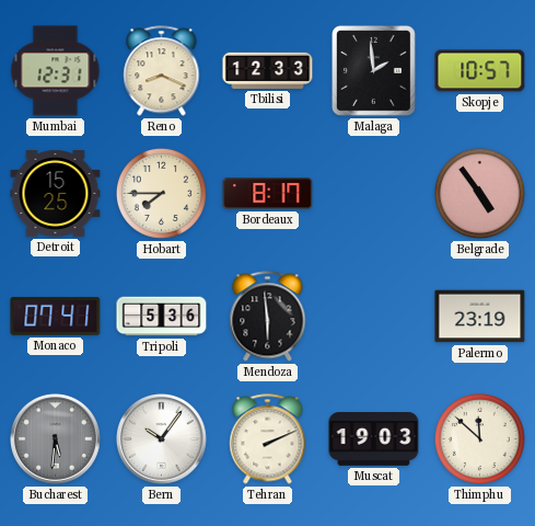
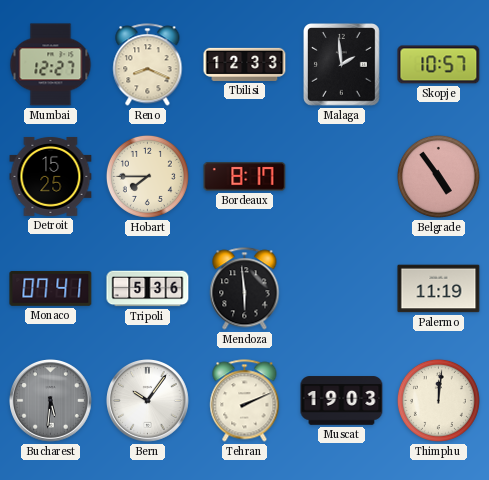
Mumbai: 12:31 -> 12:27
Palermo: 23:19 -> 11:19
Thimphu: 11:52 -> 12:01
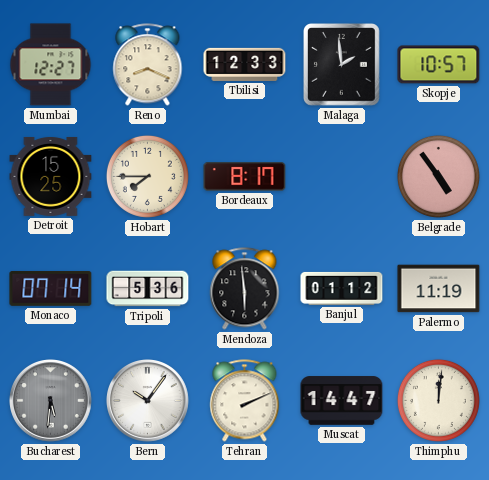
Monaco: 07:41 -> 07:14
Banjul: none -> 01:12
Muscat: 19:03 -> 14:47
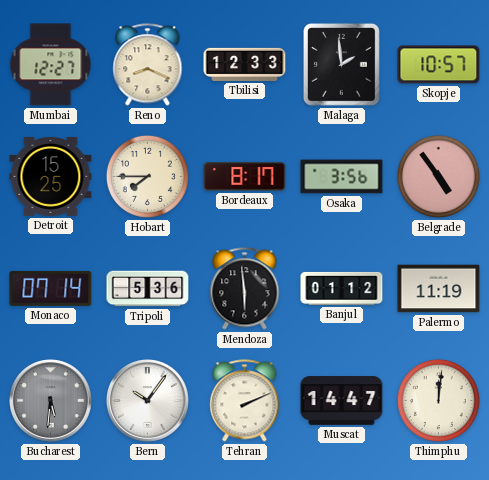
Osaka: none -> 3:56
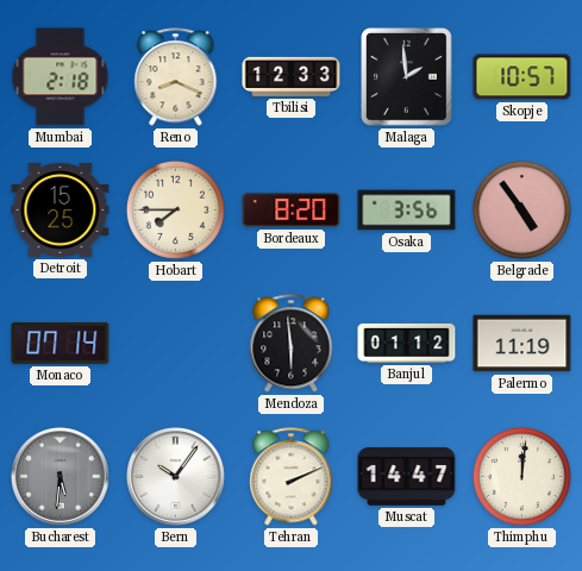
Mumbai: 12:27 -> 2:18
Bordeaux: 8:17 -> 8:20
Tripoli: 5:36 -> none
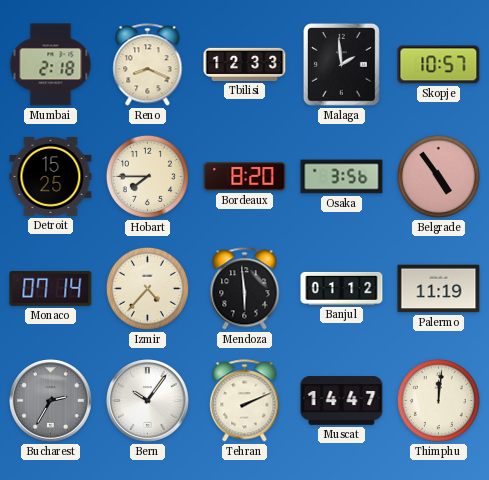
Izmir: none -> 4:37
Bucharest: 5:31 -> 2:35
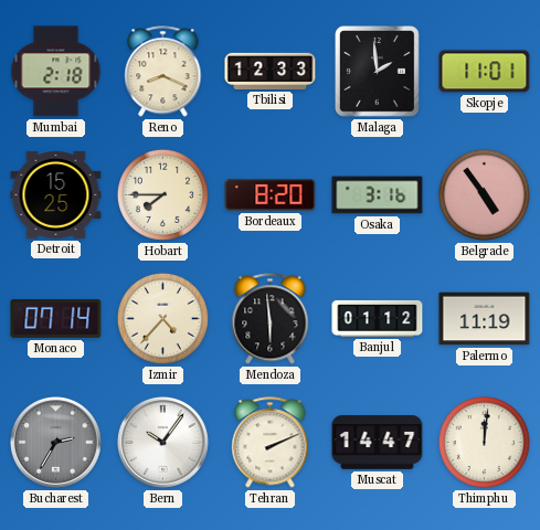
Skopje: 10:57 -> 11:01
Osaka: 3:56 -> 3:16
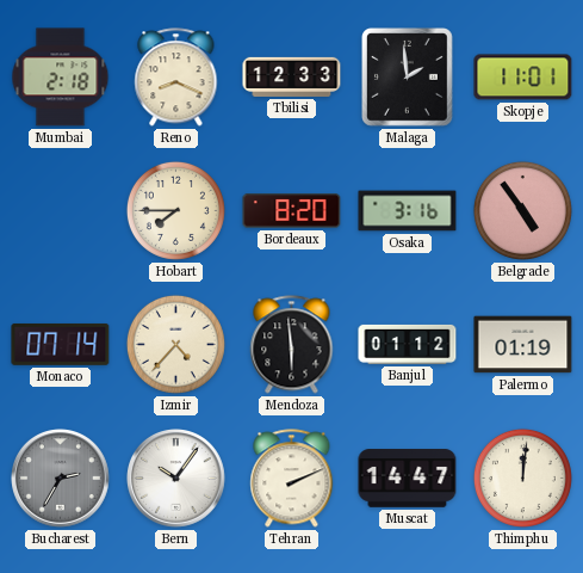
Detroit: 15:25 -> none
Palermo: 11:19 -> 01:19
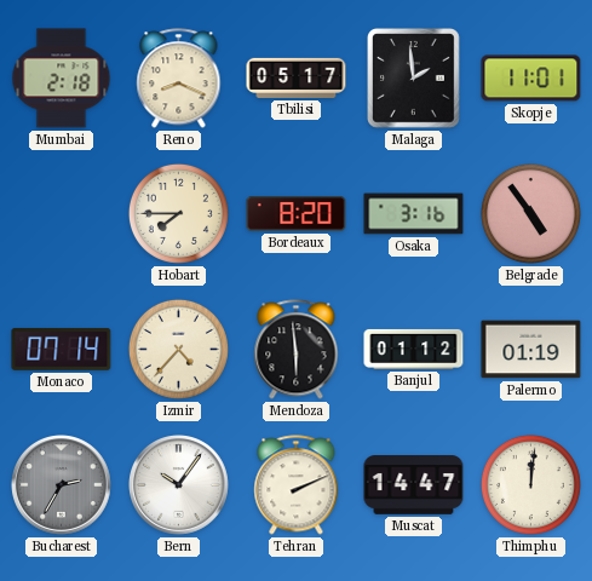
Tbilisi: 12:33 -> 05:17
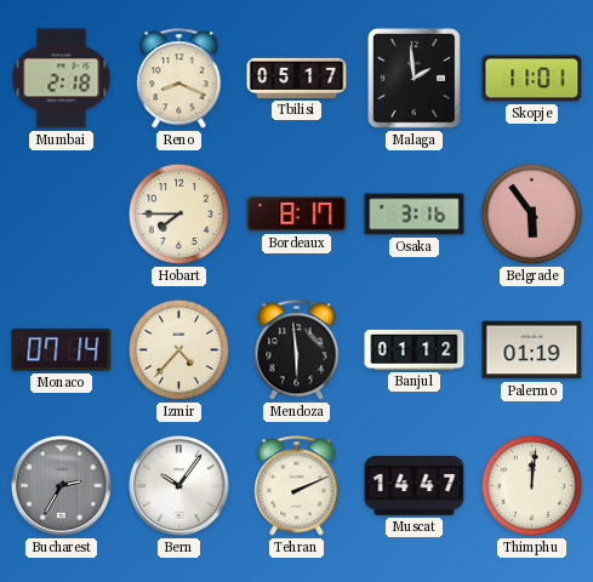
Bordeaux: 8:20 -> 8:17
Belgrade: 4:54 -> 5:54
